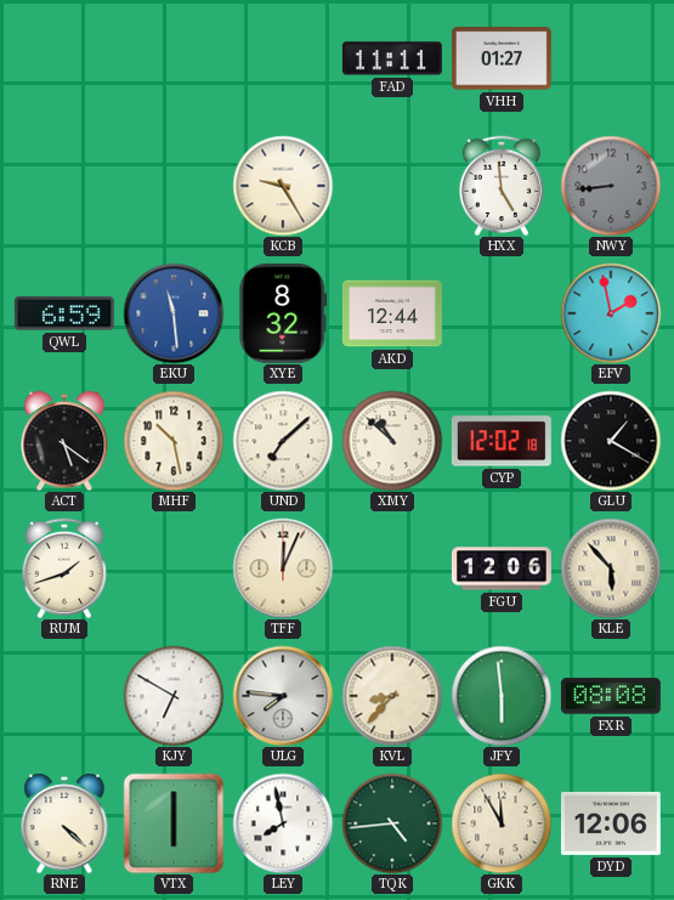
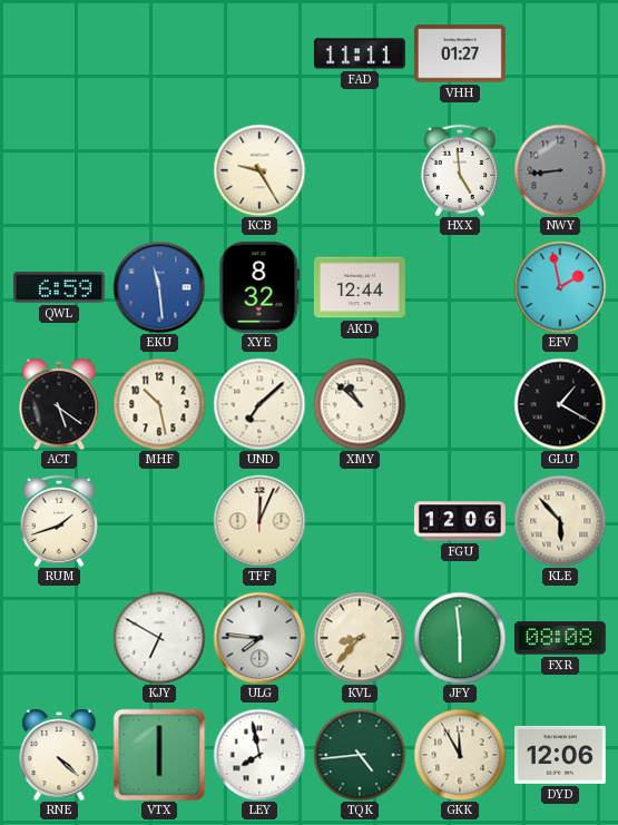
CYP: 12:02 -> none
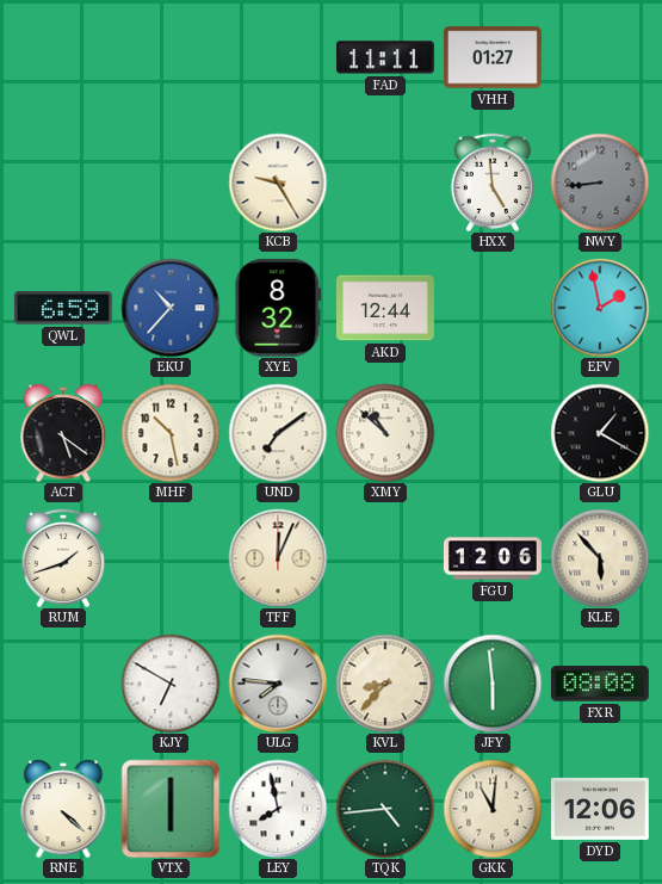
EKU: 11:29 -> 10:37
UND: 7:08 -> 7:09
GKK: 11:55 -> 11:01
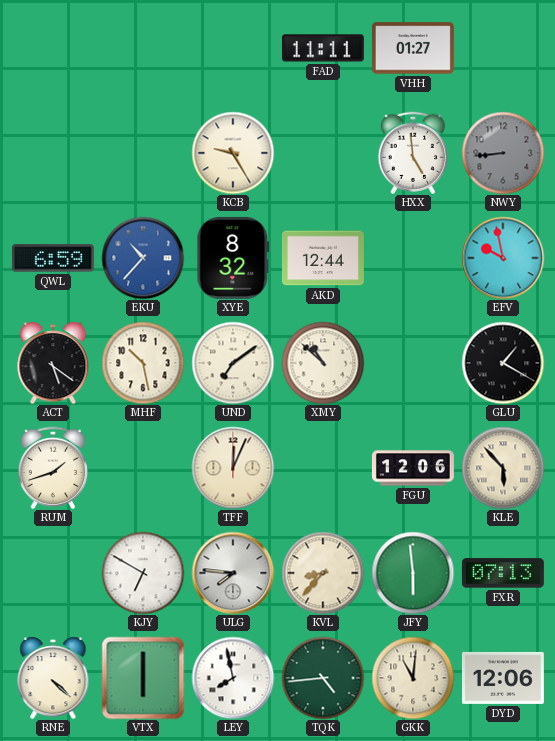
EFV: 1:58 -> 9:58
FXR: 08:08 -> 07:13
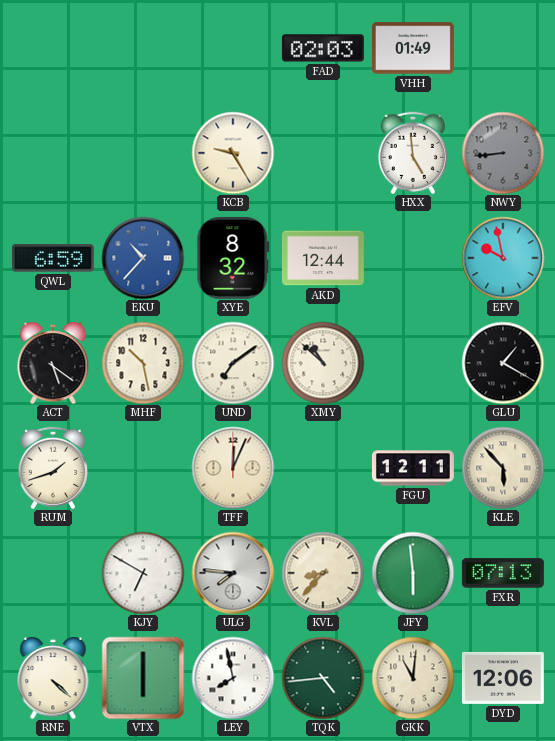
FAD: 11:11 -> 02:03
VHH: 01:27 -> 01:49
FGU: 12:06 -> 12:11
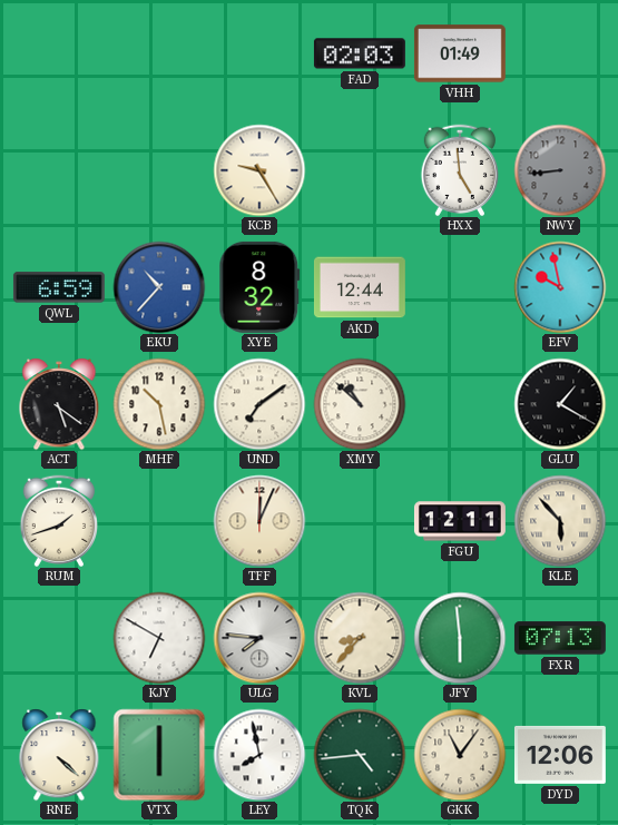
GKK: 11:01 -> 11:06
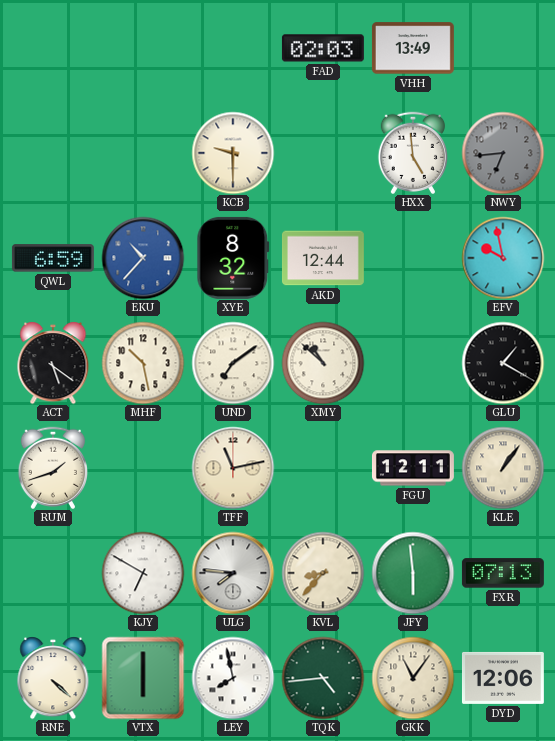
VHH: 01:49 -> 13:49
KCB: 9:25 -> 9:30
NWY: 8:44 -> 6:44
TFF: 12:04 -> 11:13
KLE: 5:53 -> 1:06
